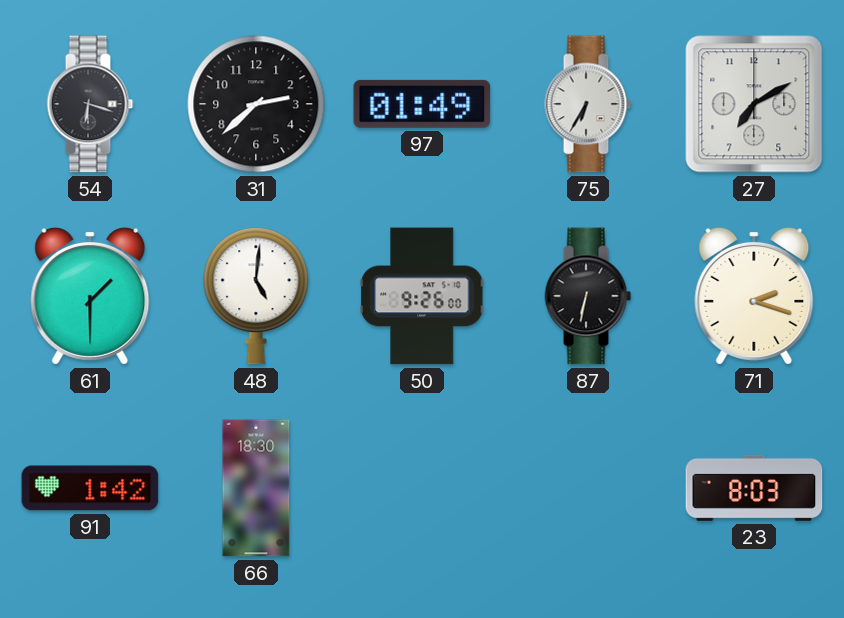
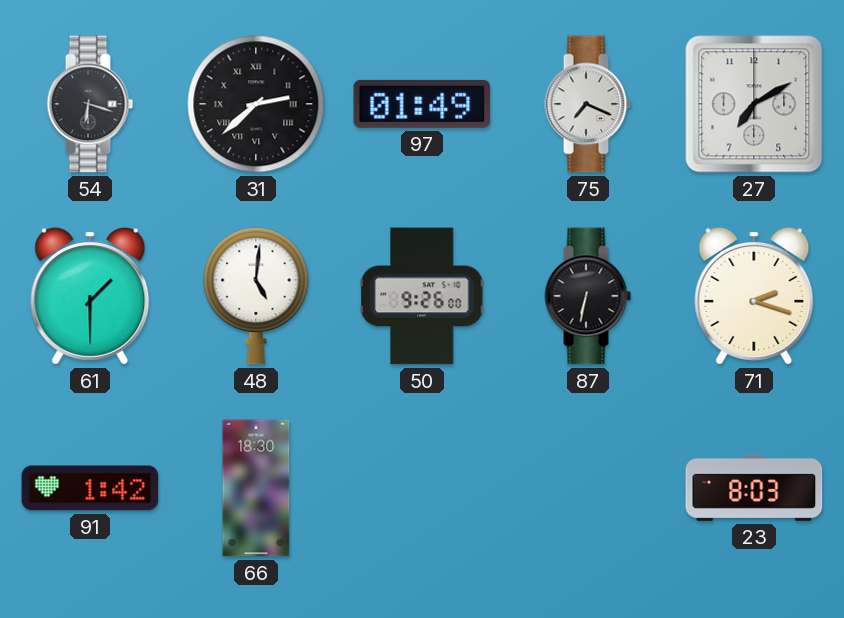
31 numerals: Arabic -> Roman
75: 6:35 -> 7:19
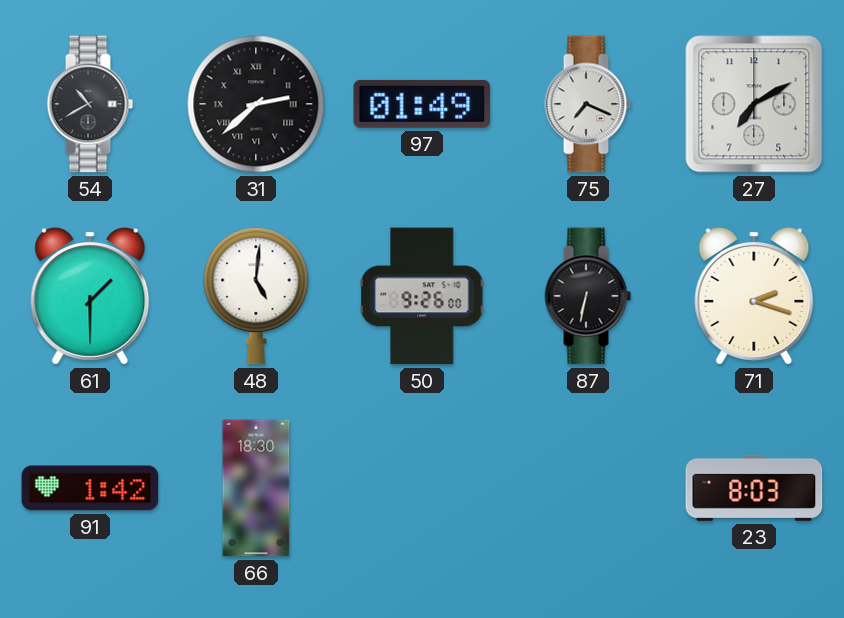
54: 6:18 -> 10:40
